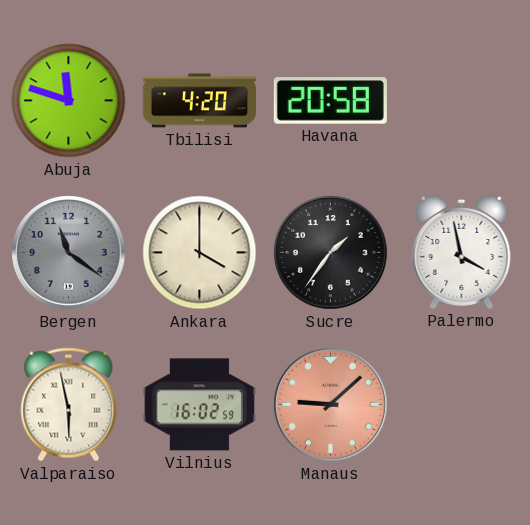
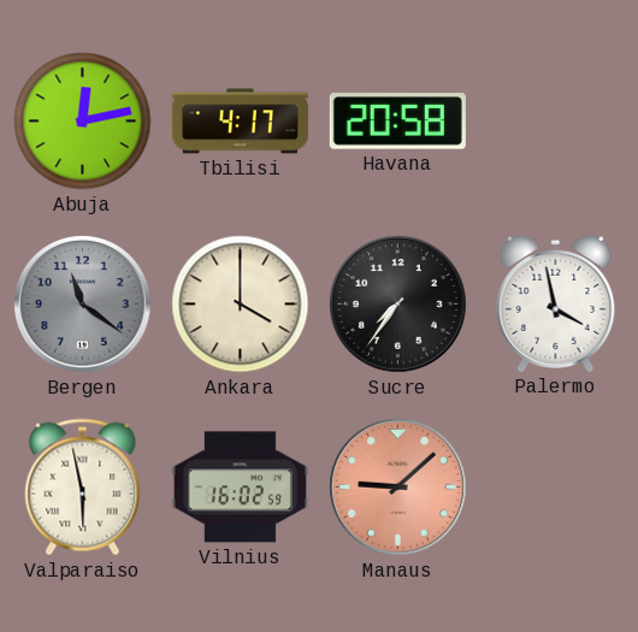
Abuja: 11:48 -> 12:13
Tbilisi: 4:20 -> 4:17
Sucre: 1:36 -> 7:36
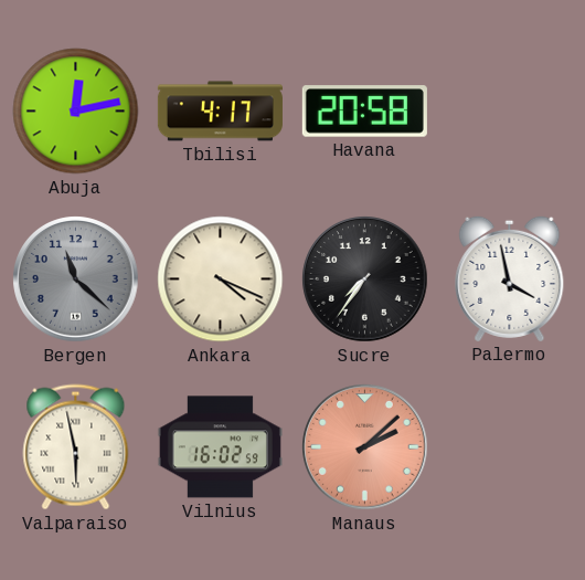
Bergen: 11:21 -> 11:22
Ankara: 4:00 -> 4:19
Manaus: 9:08 -> 2:08
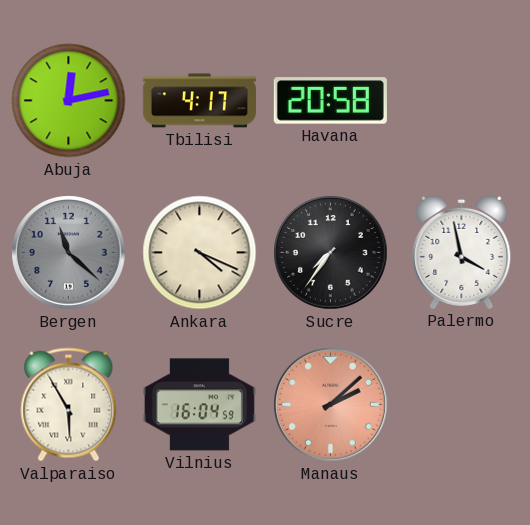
Valparaiso: 5:58 -> 5:55
Vilnius: 16:02 -> 16:04
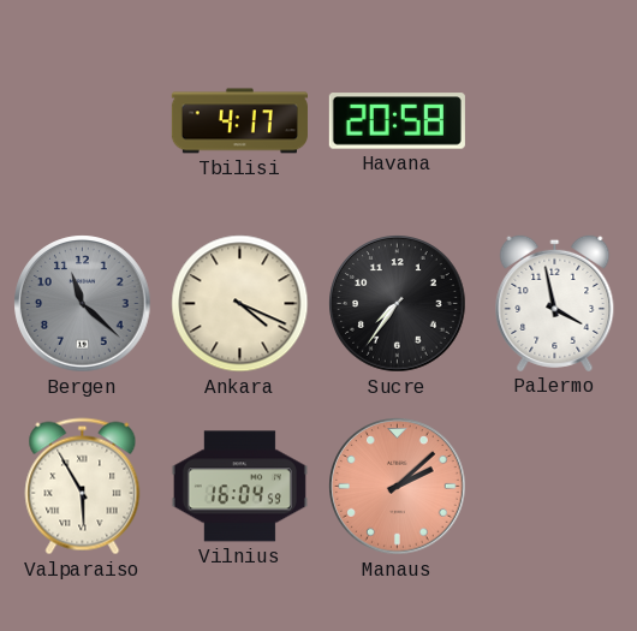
Abuja: 12:13 -> none
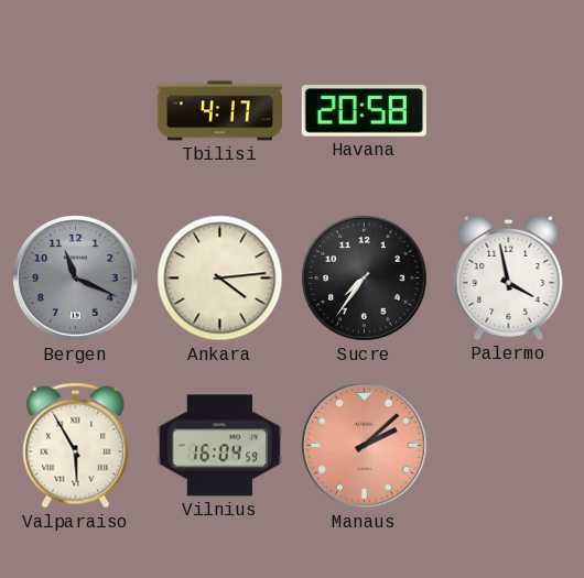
Bergen: 11:22 -> 11:19
Ankara: 4:19 -> 4:14
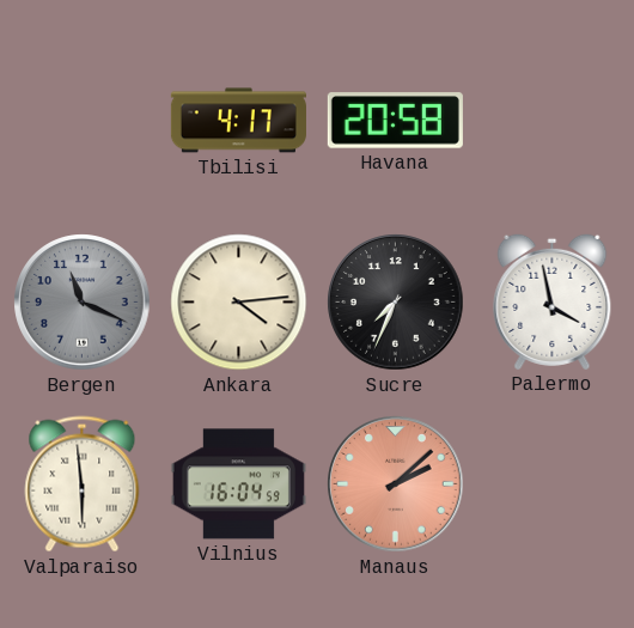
Sucre: 7:36 -> 7:34
Valparaiso: 5:55 -> 5:59
